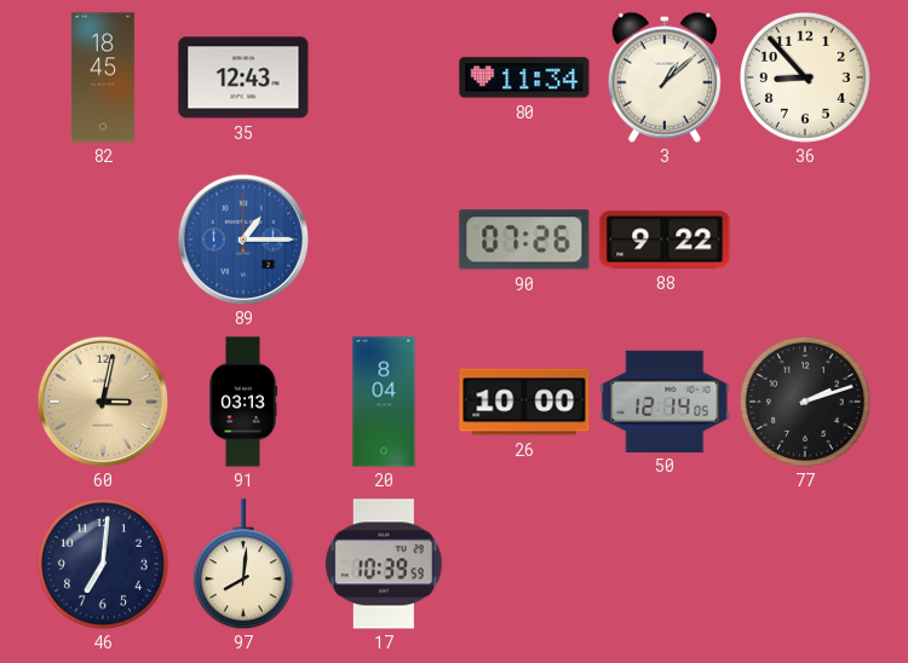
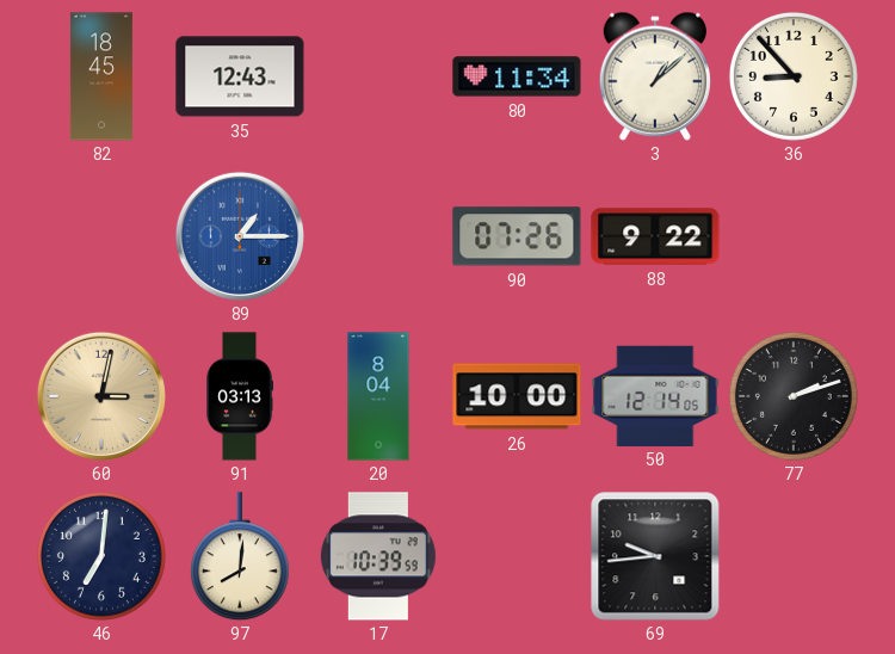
69: none -> 9:44
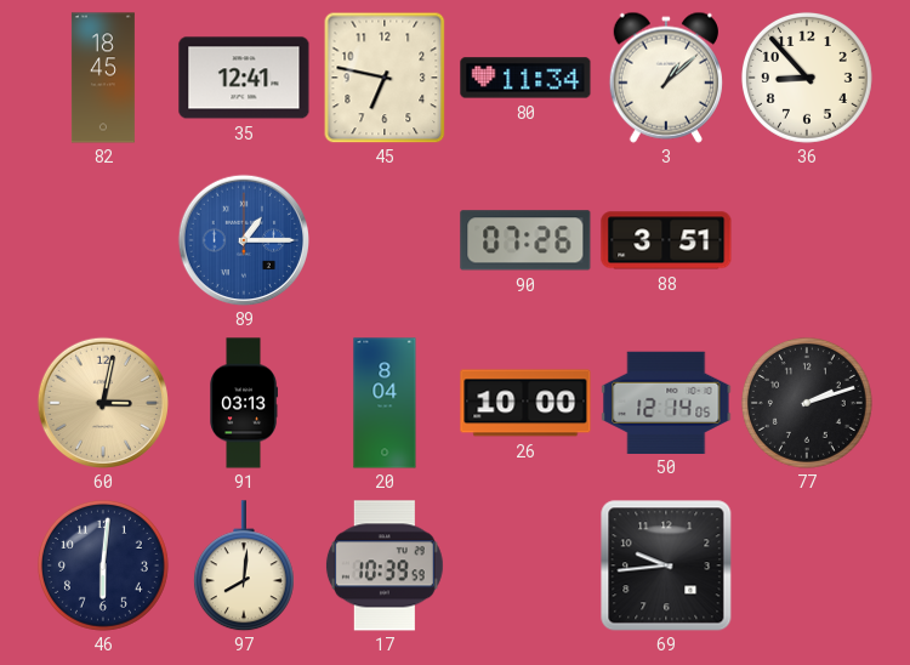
35: 12:43 -> 12:41
45: none -> 6:47
88: 9:22 -> 3:51
46: 7:01 -> 6:01
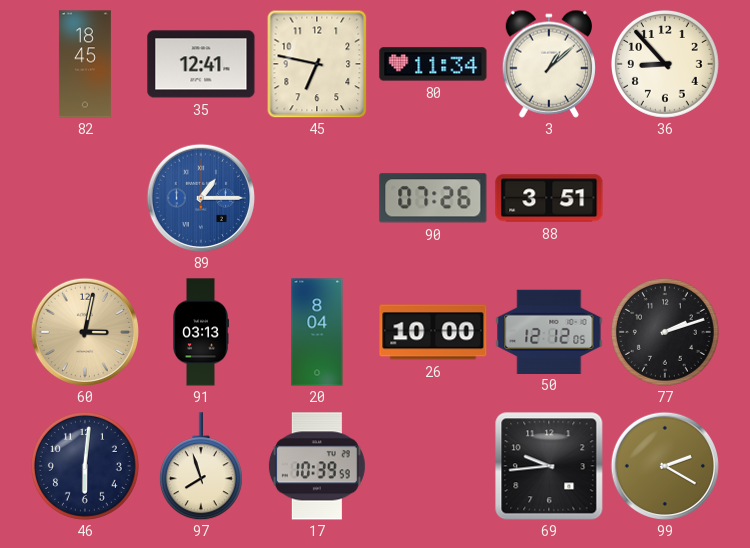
50: 12:14 -> 12:12
97: 8:01 -> 7:57
99: none -> 2:20
